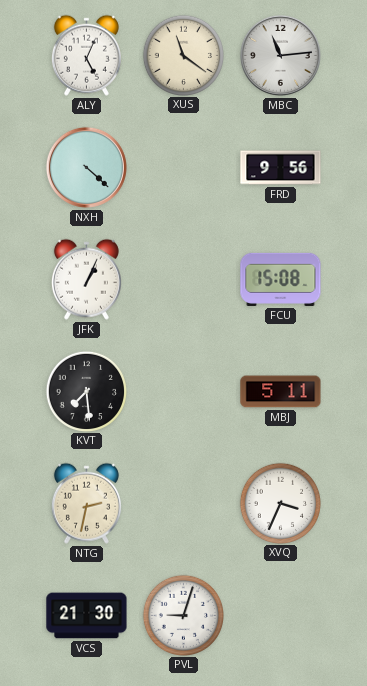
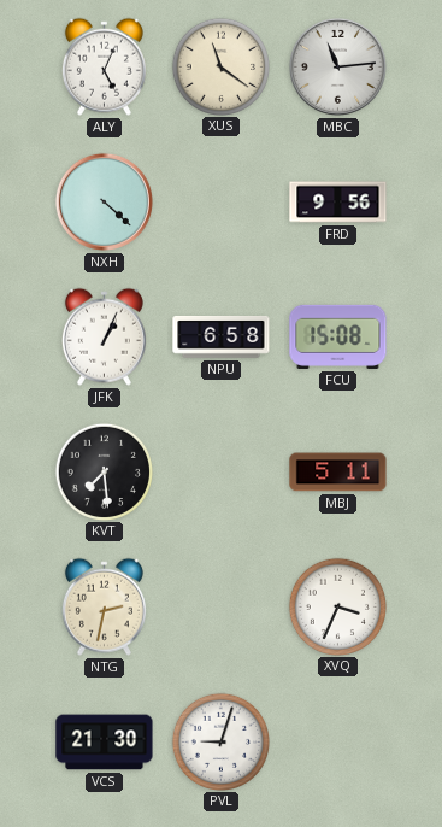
NPU: none -> 6:58
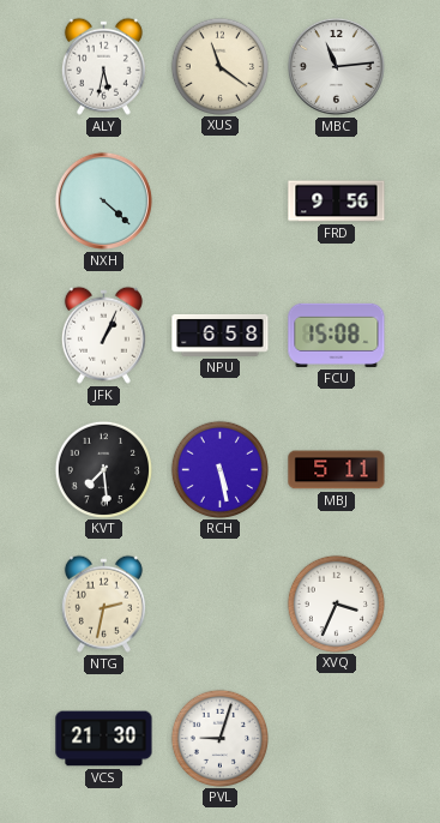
ALY: 5:04 -> 5:32
RCH: none -> 5:28
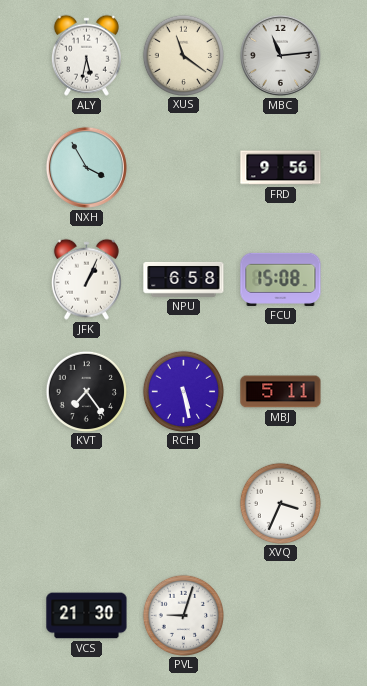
NXH: 4:22 -> 3:55
KVT: 7:29 -> 7:24
NTG: 2:32 -> none
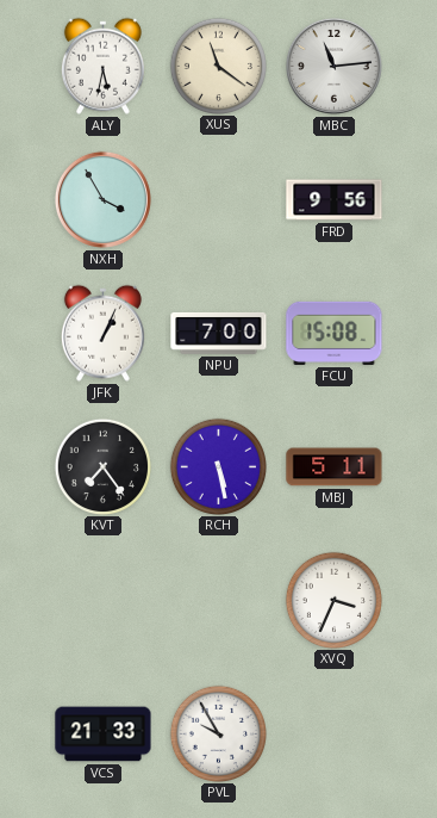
NPU: 6:58 -> 7:00
VCS: 21:30 -> 21:33
PVL: 9:03 -> 9:55
